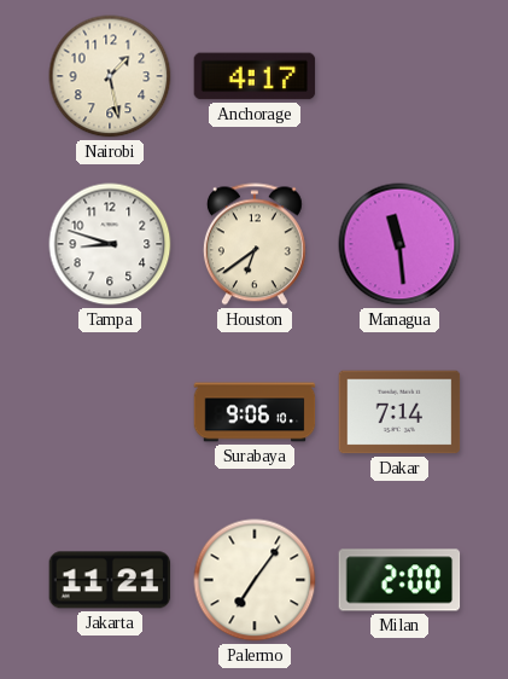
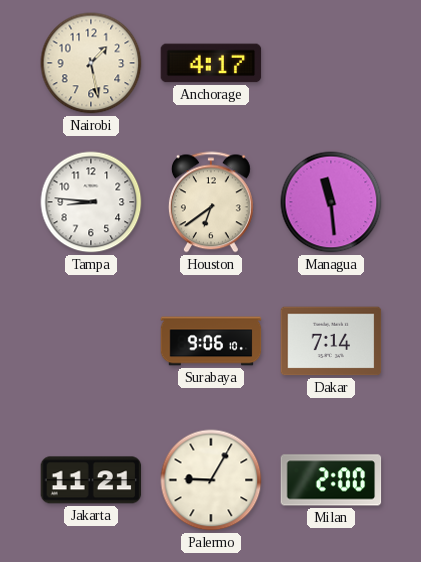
Tampa: 8:48 -> 8:46
Palermo: 7:06 -> 9:05
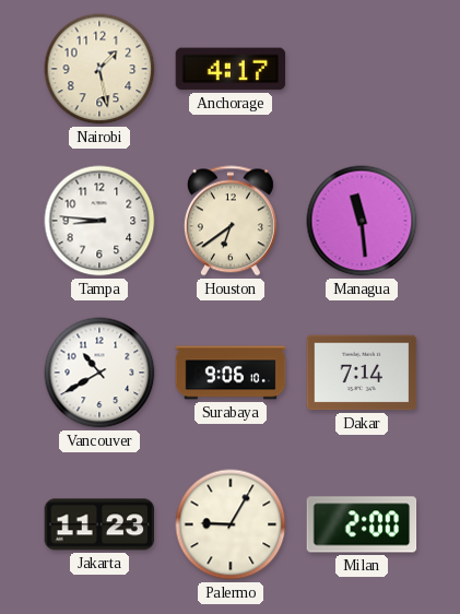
Vancouver: none -> 10:40
Jakarta: 11:21 -> 11:23
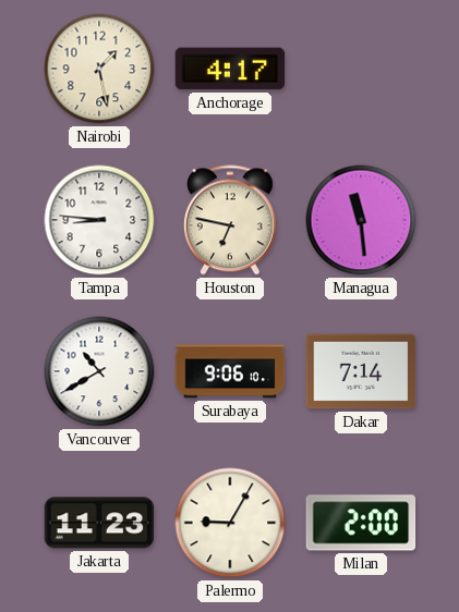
Houston: 6:39 -> 6:47
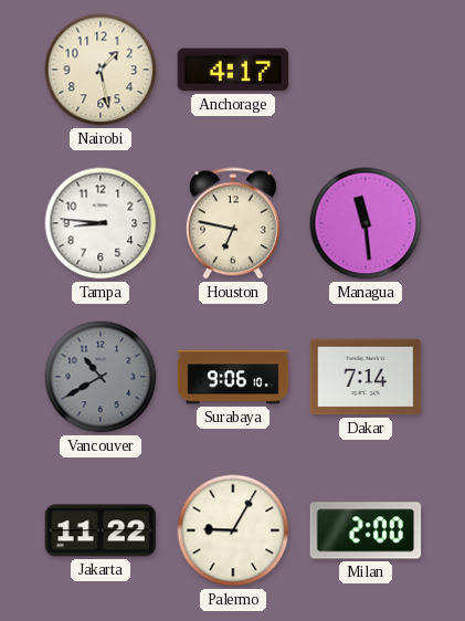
Vancouver dial: white -> grey
Jakarta: 11:23 -> 11:22
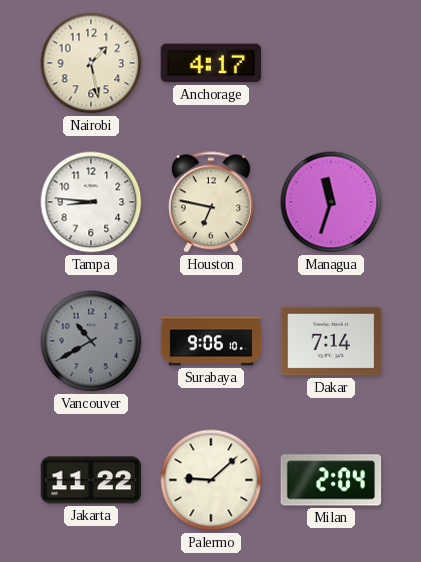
Managua: 11:29 -> 11:33
Palermo: 9:05 -> 9:08
Milan: 2:00 -> 2:04
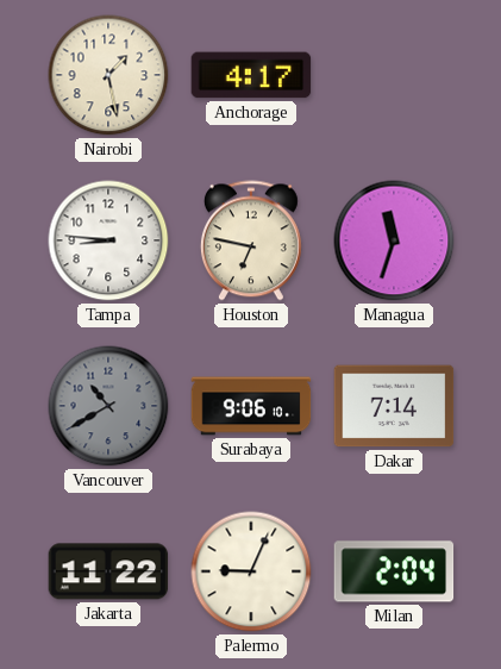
Palermo: 9:08 -> 9:04
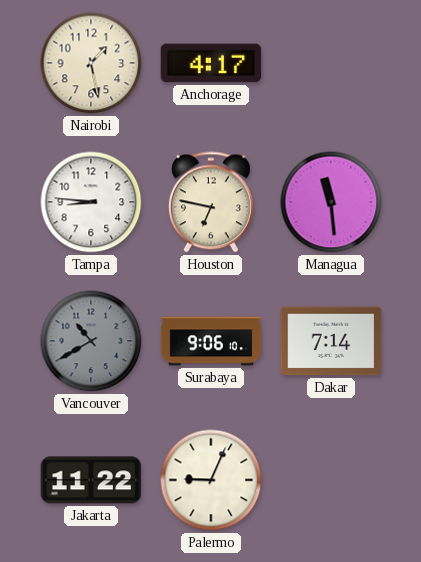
Managua: 11:33 -> 11:29
Milan: 2:04 -> none
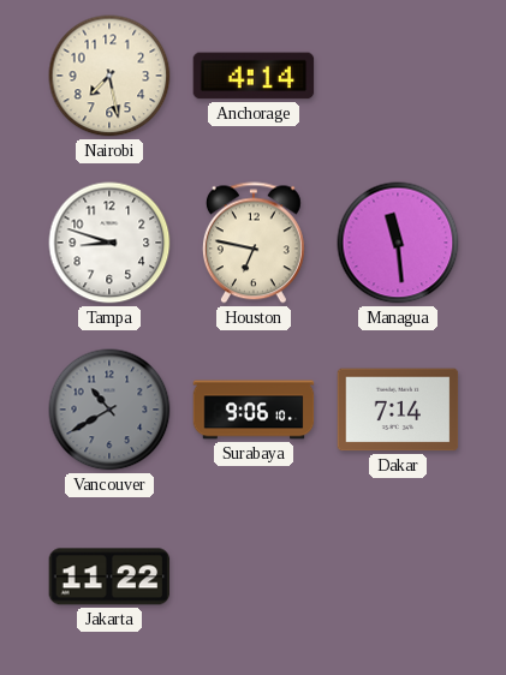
Nairobi: 1:28 -> 7:28
Anchorage: 4:17 -> 4:14
Tampa: 8:46 -> 8:48
Palermo: 9:04 -> none
